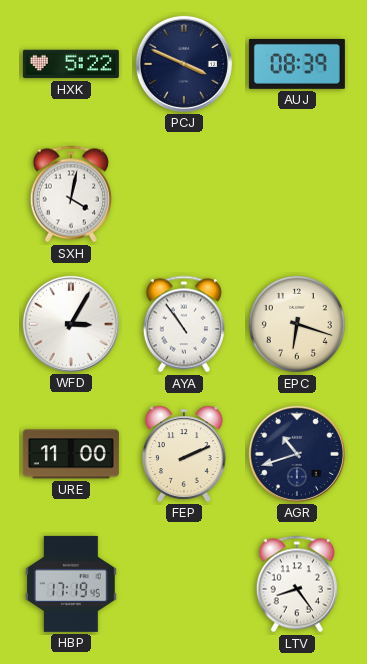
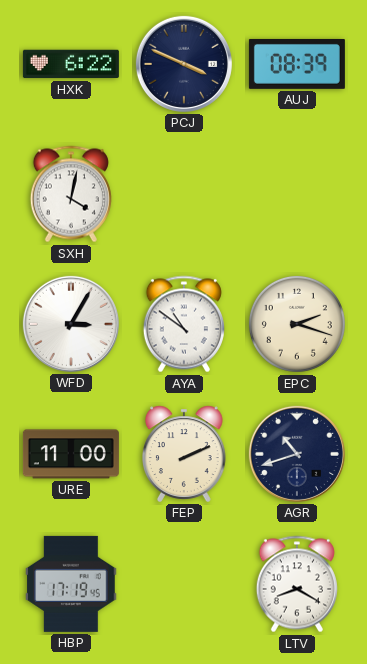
HXK: 5:22 -> 6:22
AYA: 10:54 -> 10:51
EPC: 6:18 -> 2:18
LTV: 8:24 -> 8:20
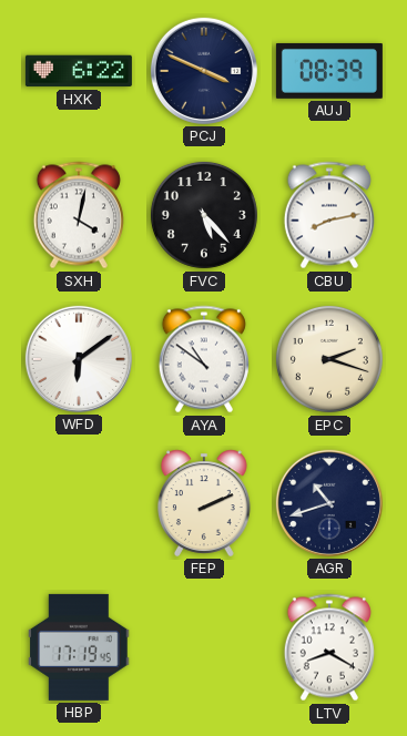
FVC: none -> 5:23
CBU: none -> 8:13
WFD: 3:05 -> 6:09
URE: 11:00 -> none
